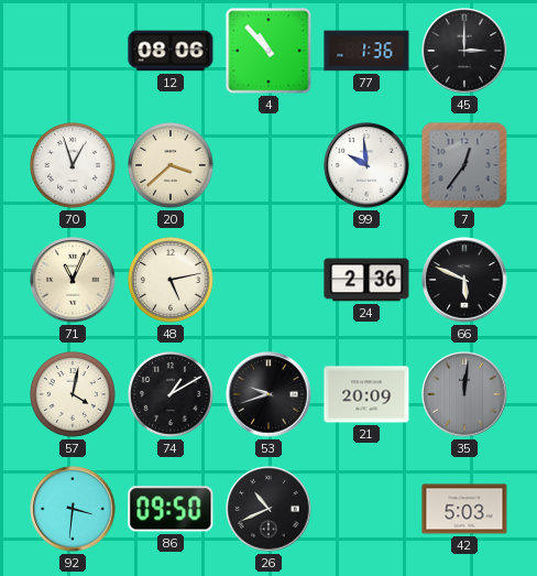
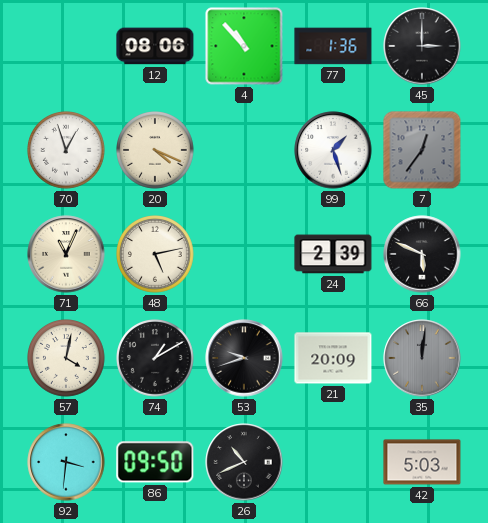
20: 3:38 -> 4:19
99: 9:59 -> 1:27
24: 2:36 -> 2:39
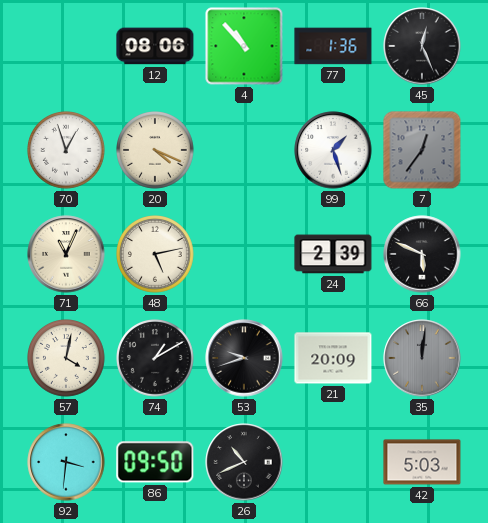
45: 3:00 -> 12:26
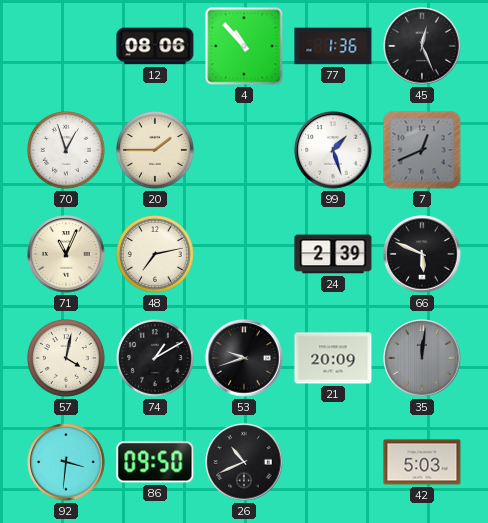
20: 4:19 -> 1:45
7: 12:36 -> 12:41
48: 5:13 -> 7:13
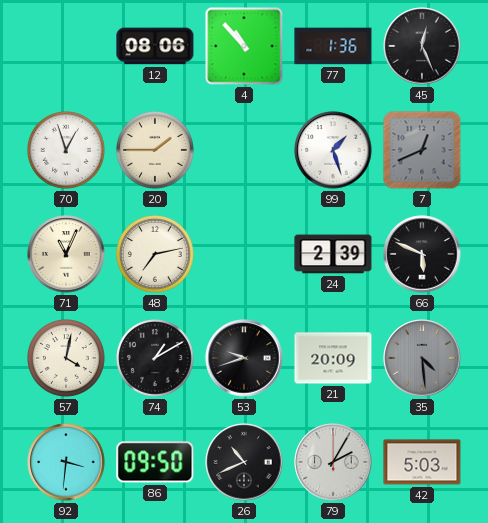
35: 12:01 -> 4:29
79: none -> 2:05
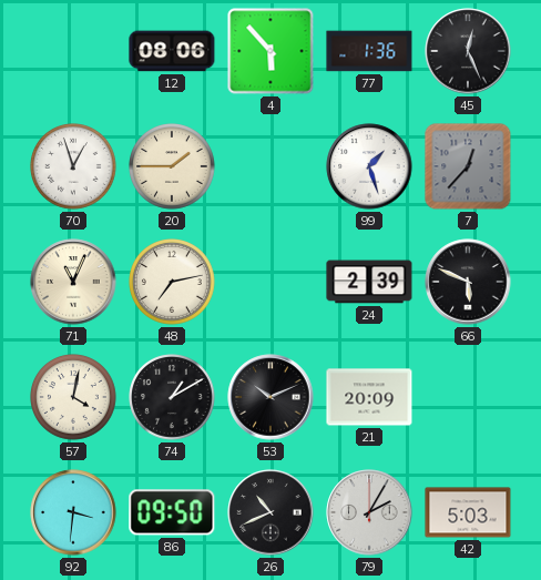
4: 10:53 -> 5:53
7: 12:41 -> 12:37
53: 9:42 -> 10:11
35: 4:29 -> none
